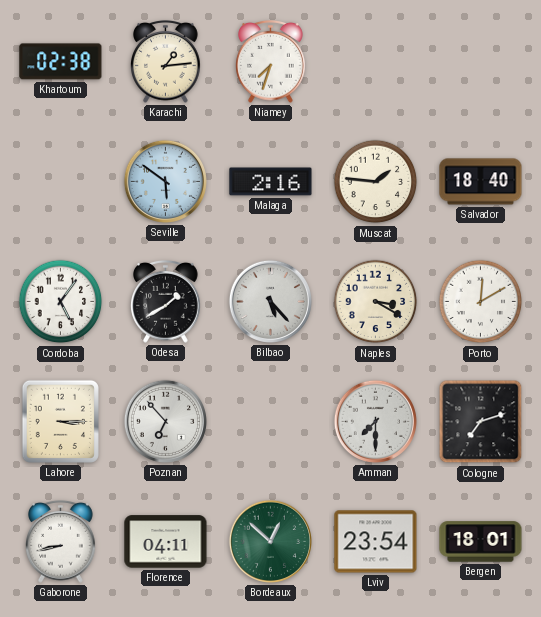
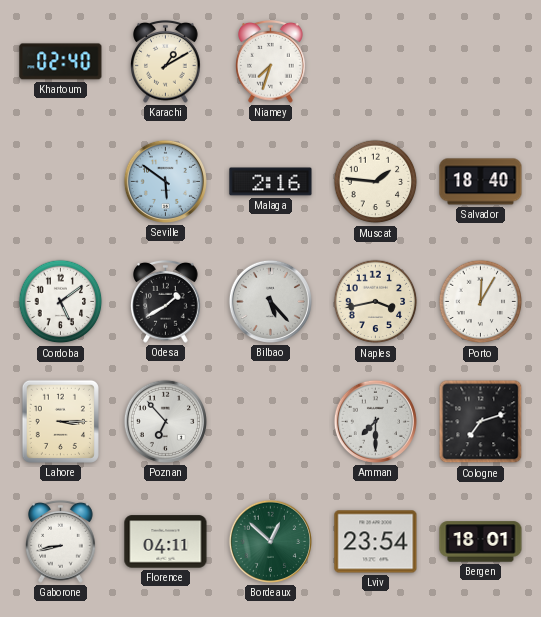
Khartoum: 02:38 -> 02:40
Karachi: 1:14 -> 1:10
Cordoba: 5:06 -> 5:09
Naples: 3:20 -> 3:43
Porto: 12:10 -> 12:05
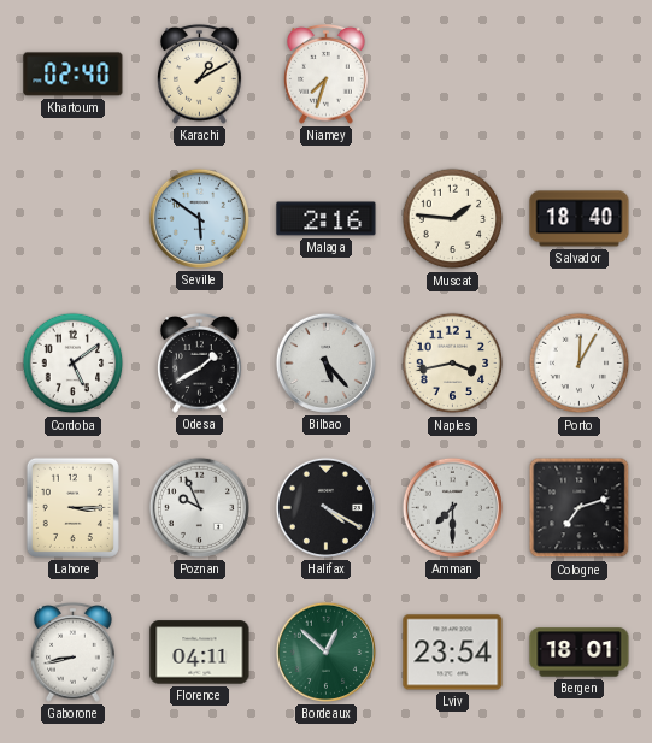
Poznan: 6:53 -> 9:56
Halifax: none -> 4:20
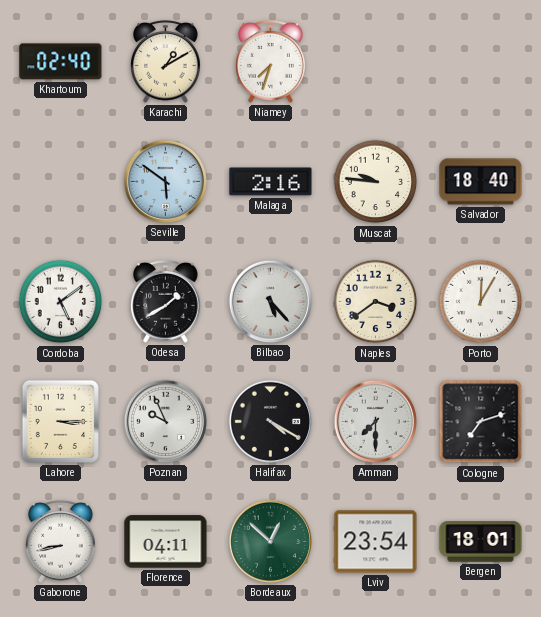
Muscat: 1:46 -> 9:46
Naples: 3:43 -> 3:39
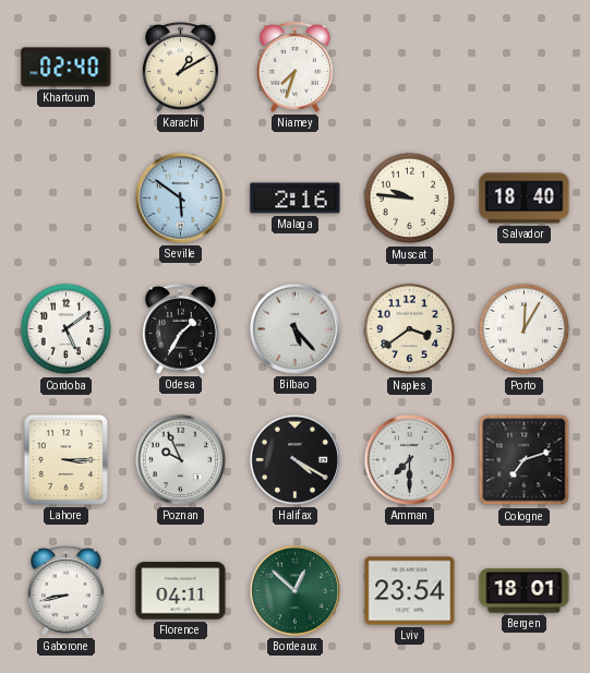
Odesa: 1:40 -> 1:35
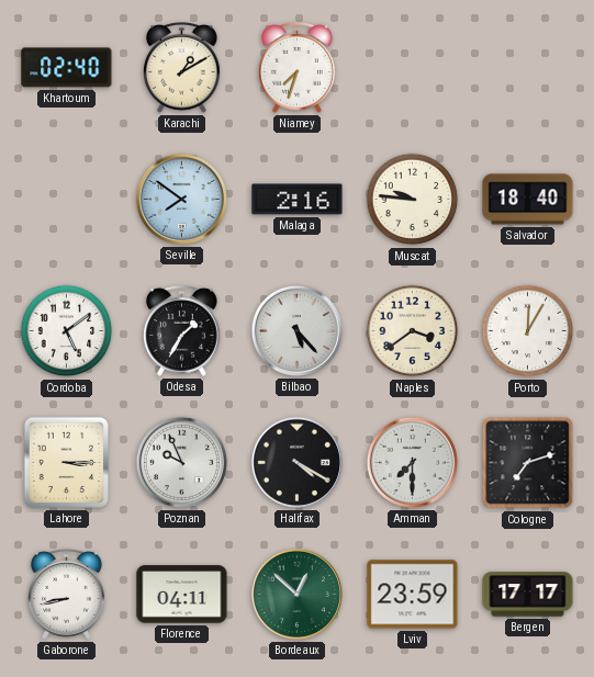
Seville: 5:51 -> 7:51
Lviv: 23:54 -> 23:59
Bergen: 18:01 -> 17:17
